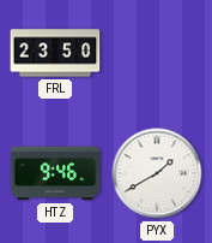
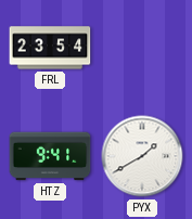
FRL: 23:50 -> 23:54
HTZ: 9:46 -> 9:41
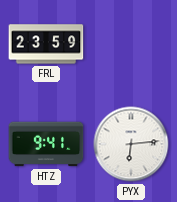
FRL: 23:54 -> 23:59
PYX: 1:40 -> 6:14
